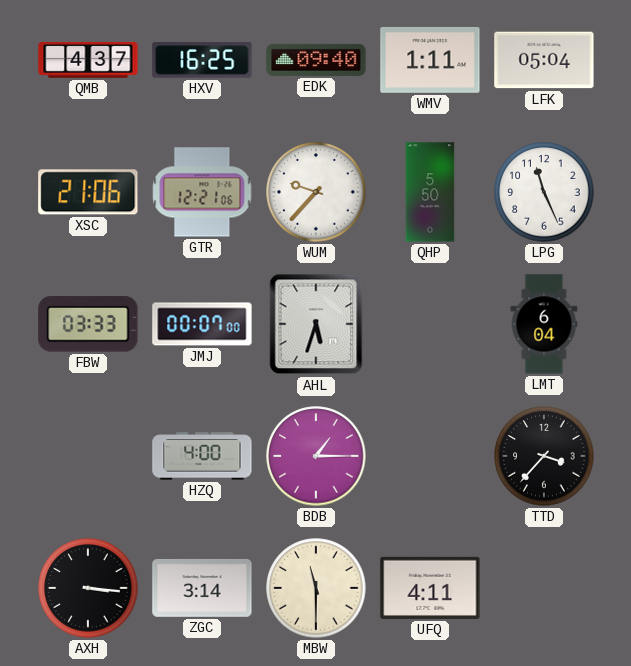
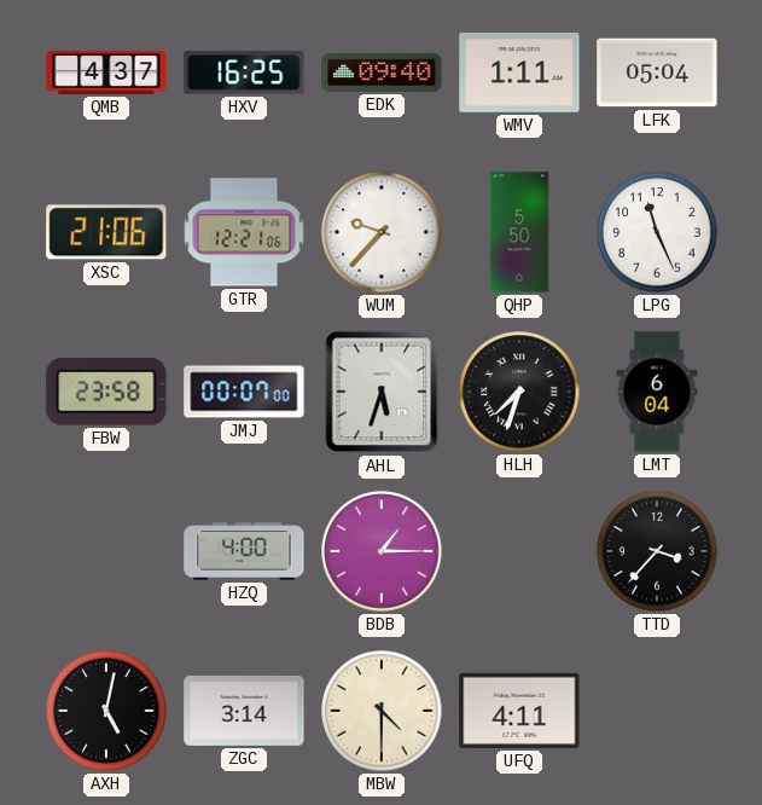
FBW: 03:33 -> 23:58
HLH: none -> 7:33
AXH: 3:16 -> 5:02
MBW: 11:30 -> 4:30
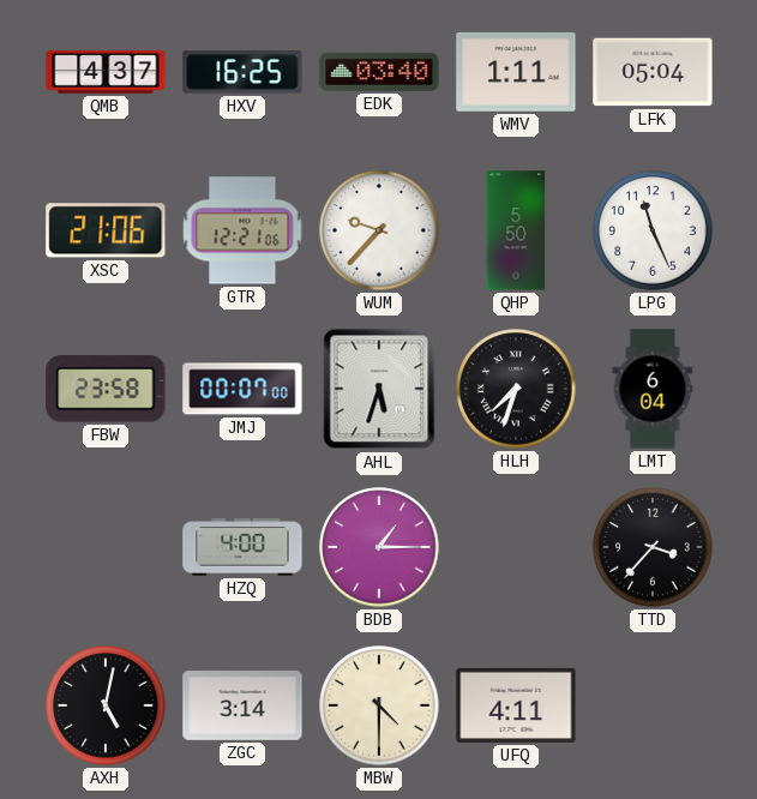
EDK: 09:40 -> 03:40
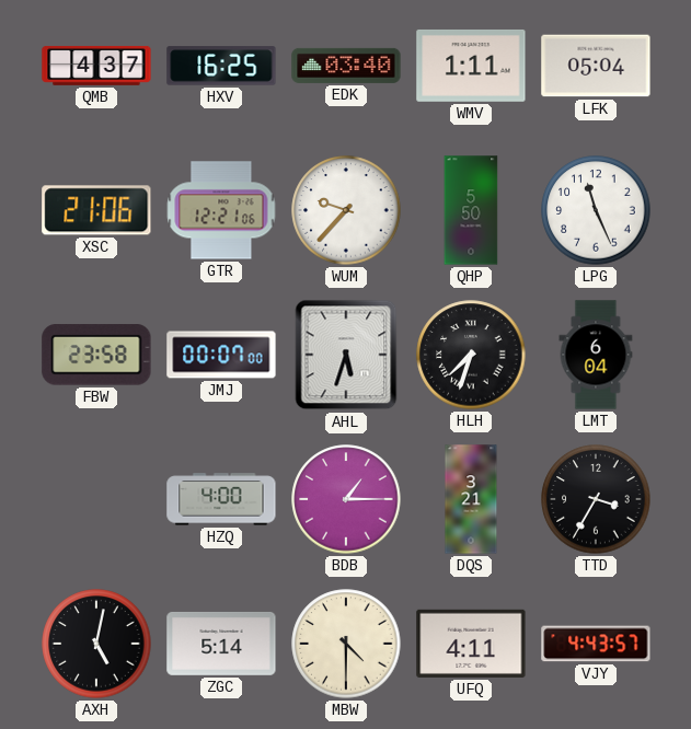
DQS: none -> 3:21
TTD: 3:37 -> 3:35
ZGC: 3:14 -> 5:14
VJY: none -> 4:43
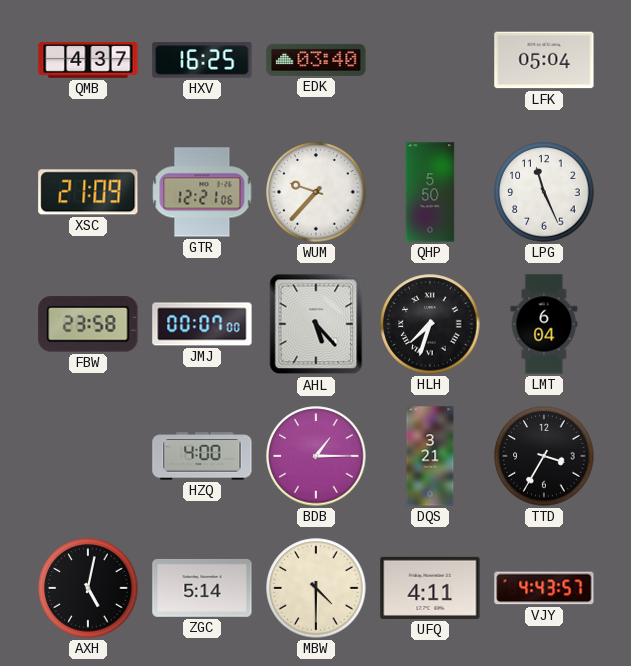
WMV: 1:11 -> none
XSC: 21:06 -> 21:09
AHL: 5:33 -> 5:23
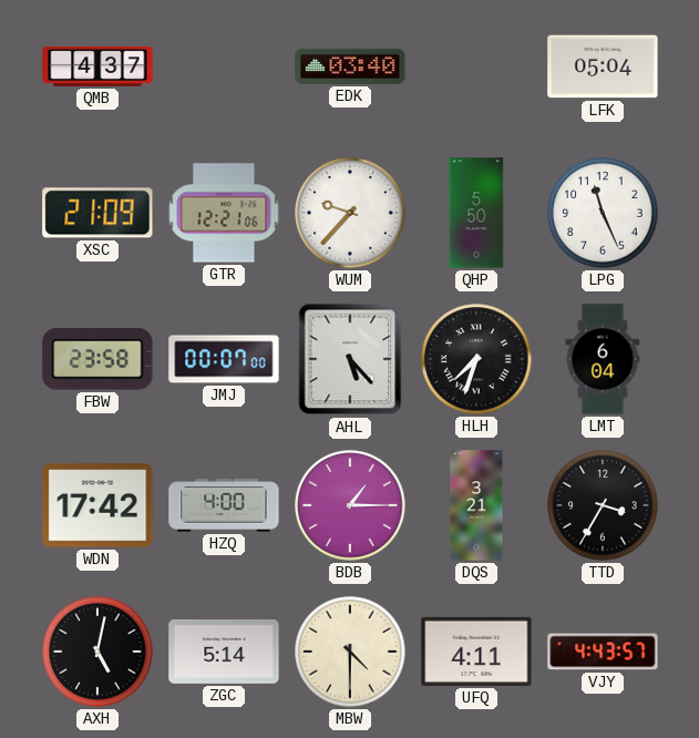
HXV: 16:25 -> none
WDN: none -> 17:42
